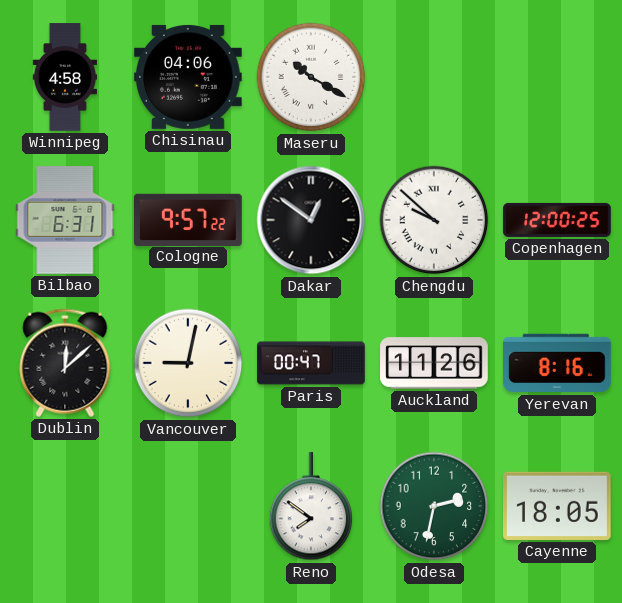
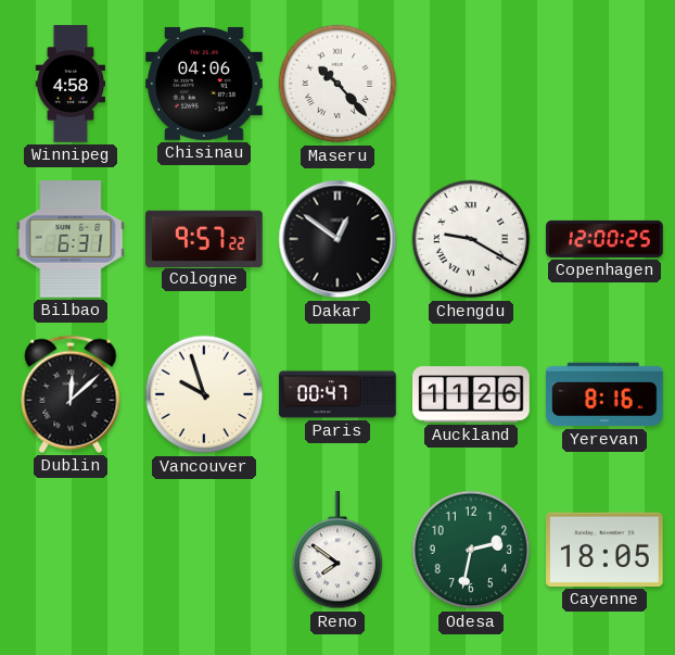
Maseru: 10:20 -> 10:23
Chengdu: 9:52 -> 9:20
Vancouver: 9:02 -> 9:57
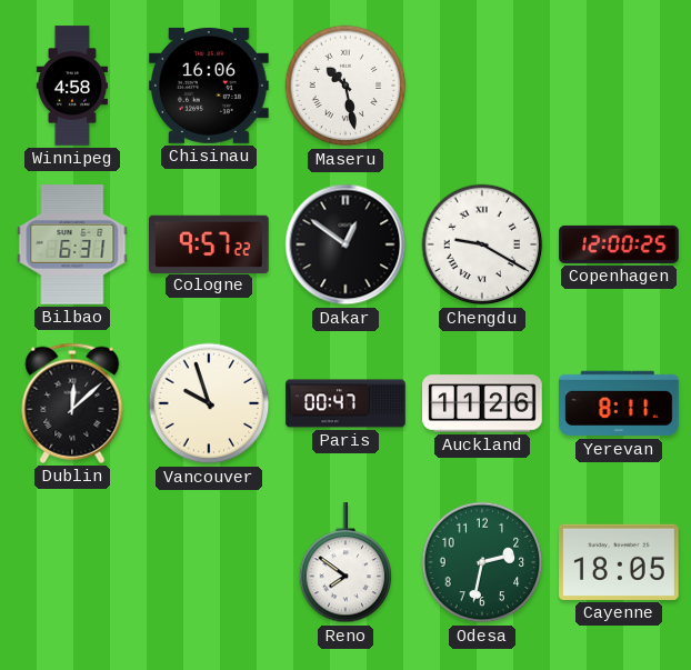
Chisinau: 04:06 -> 16:06
Maseru: 10:23 -> 10:28
Yerevan: 8:16 -> 8:11
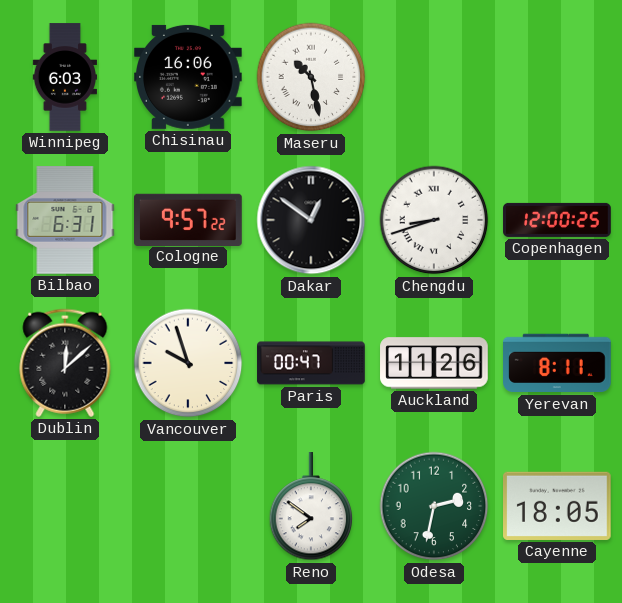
Winnipeg: 4:58 -> 6:03
Chengdu: 9:20 -> 8:42
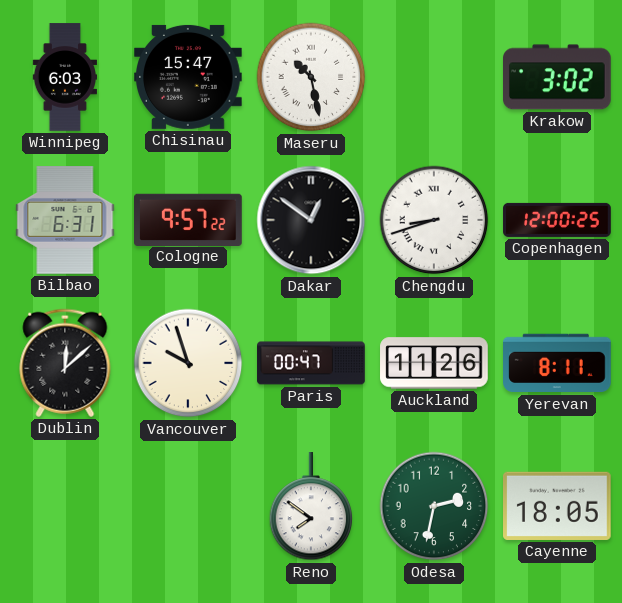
Chisinau: 16:06 -> 15:47
Krakow: none -> 3:02
